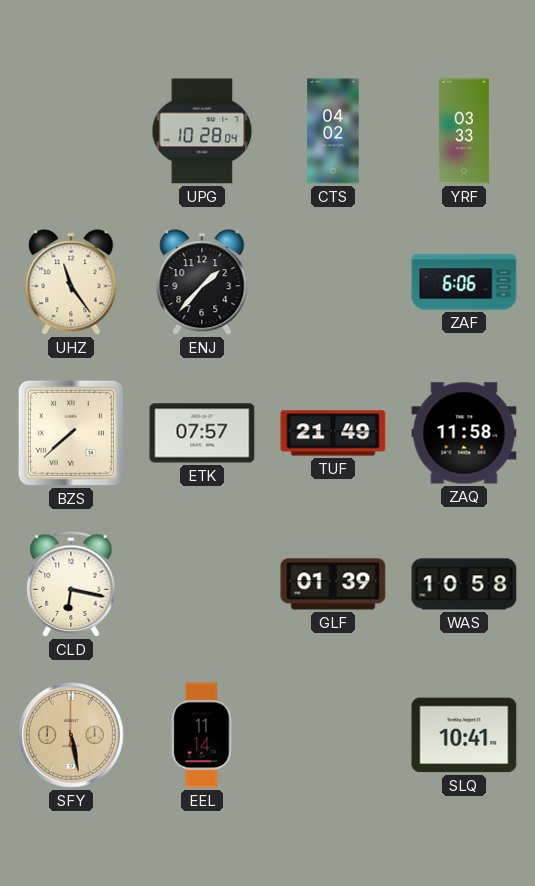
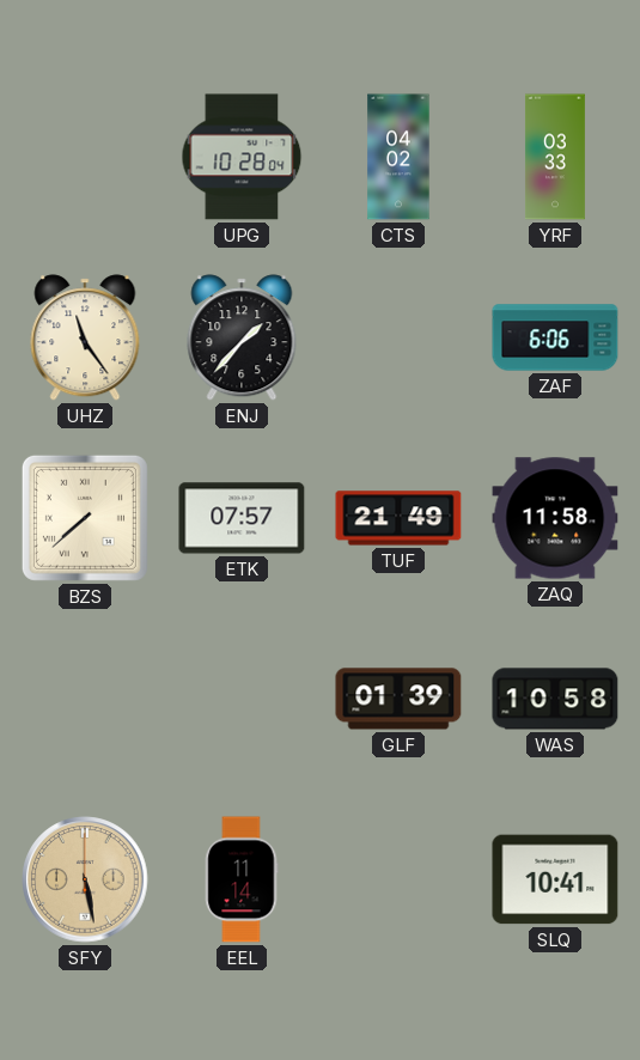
CLD: 6:17 -> none
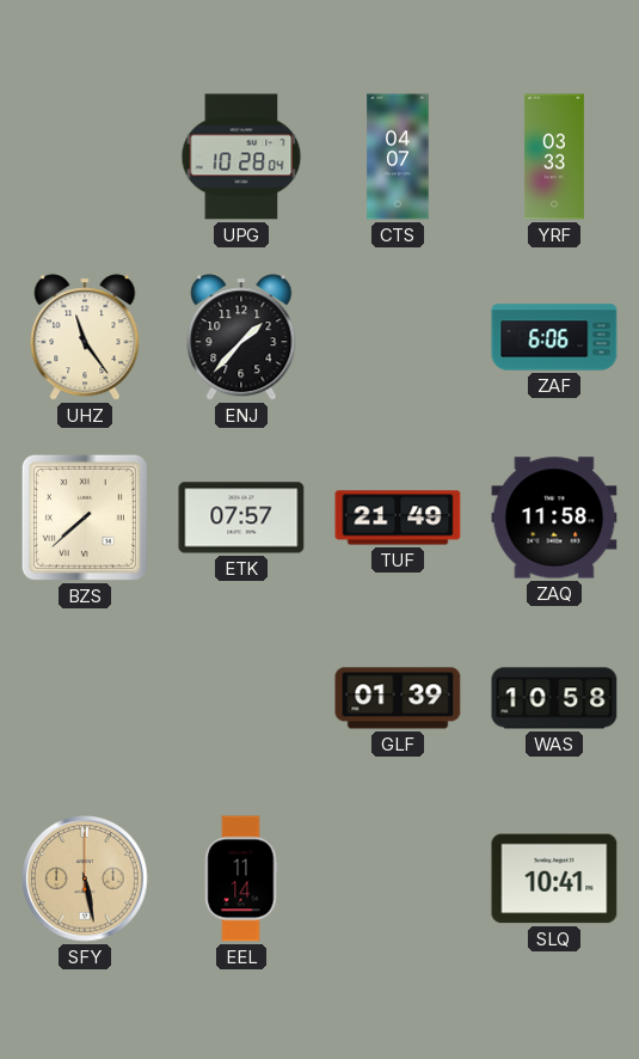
CTS: 04:02 -> 04:07
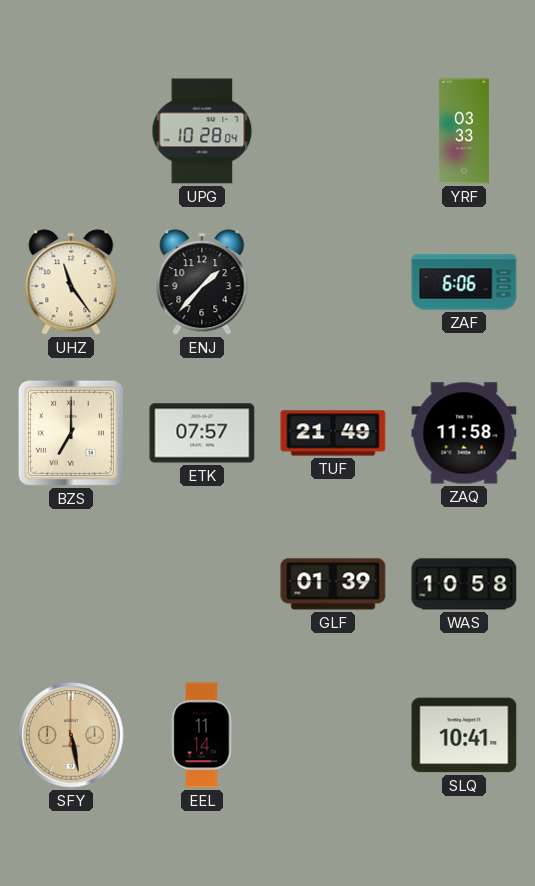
CTS: 04:07 -> none
BZS: 7:38 -> 7:00
